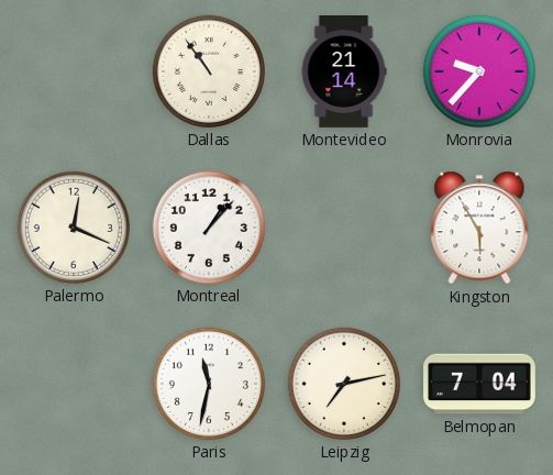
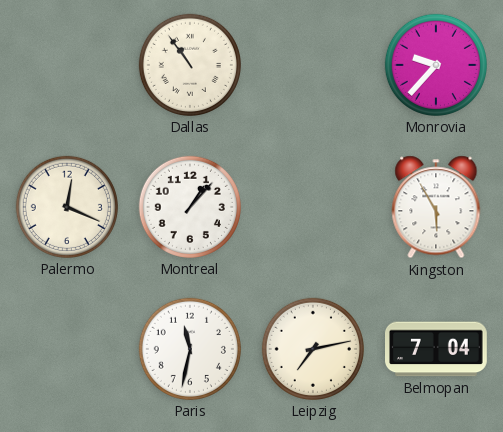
Montevideo: 21:14 -> none
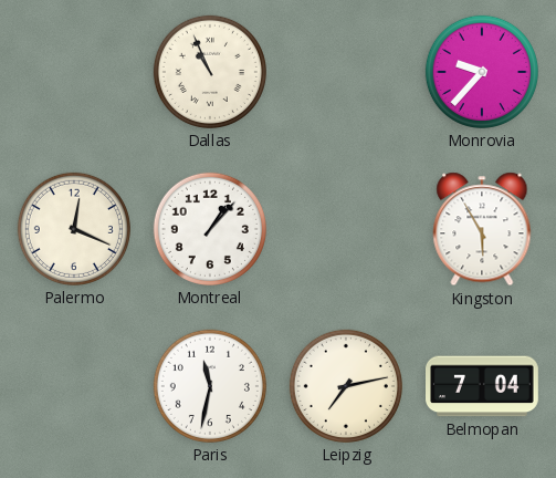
Dallas: 10:54 -> 10:56
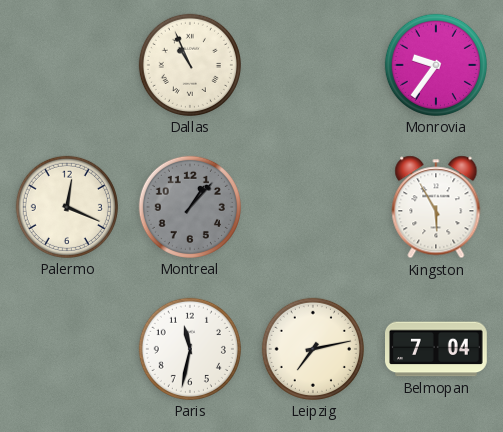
Monrovia: 9:37 -> 9:36
Montreal dial: white -> grey
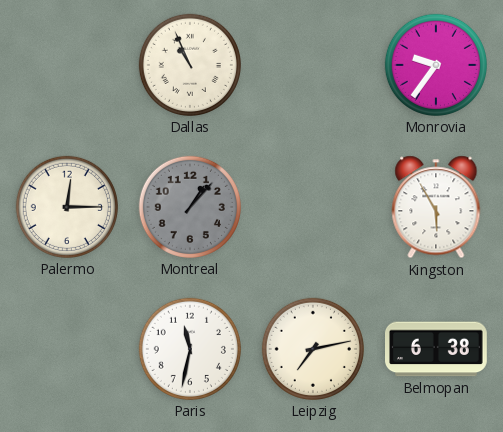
Palermo: 12:19 -> 12:15
Belmopan: 7:04 -> 6:38
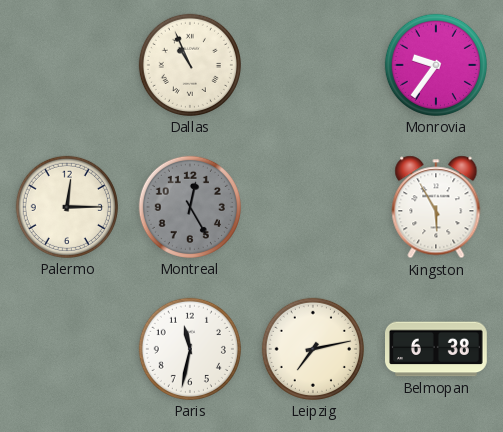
Montreal: 1:07 -> 12:25
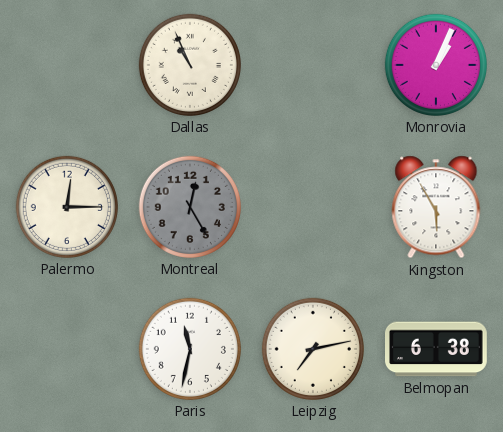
Monrovia: 9:36 -> 1:04
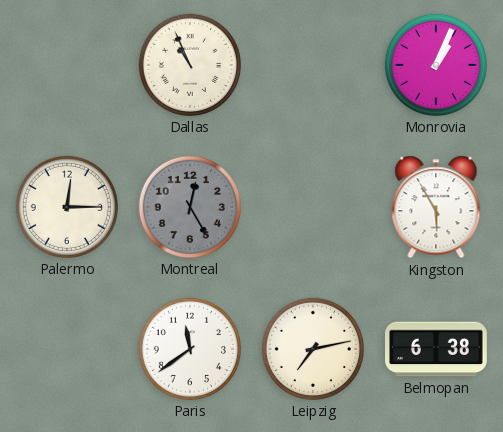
Paris: 11:32 -> 11:39
